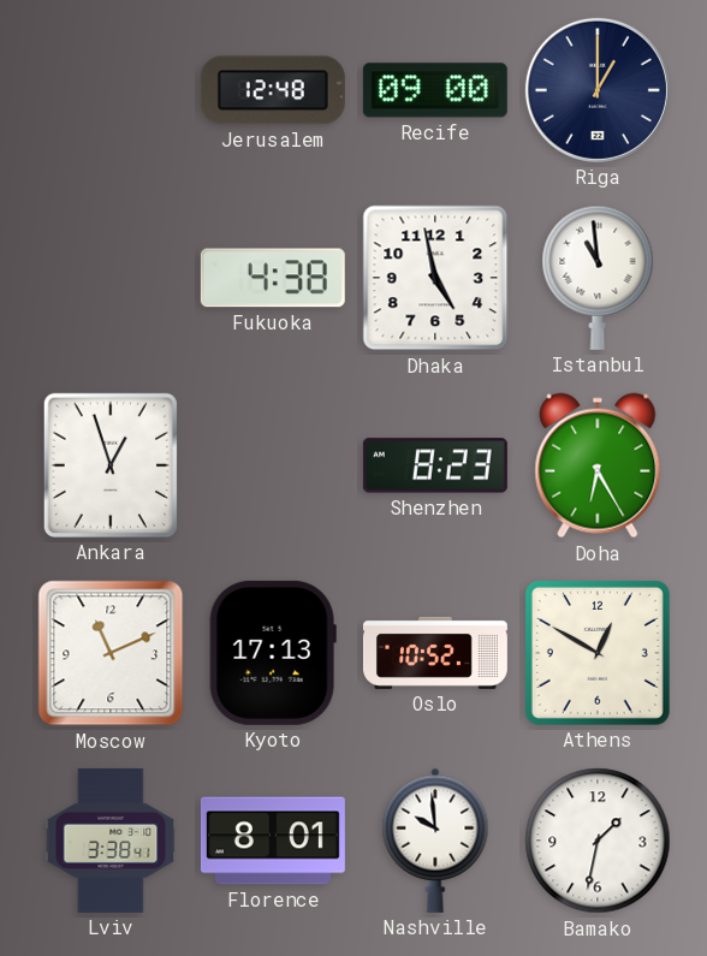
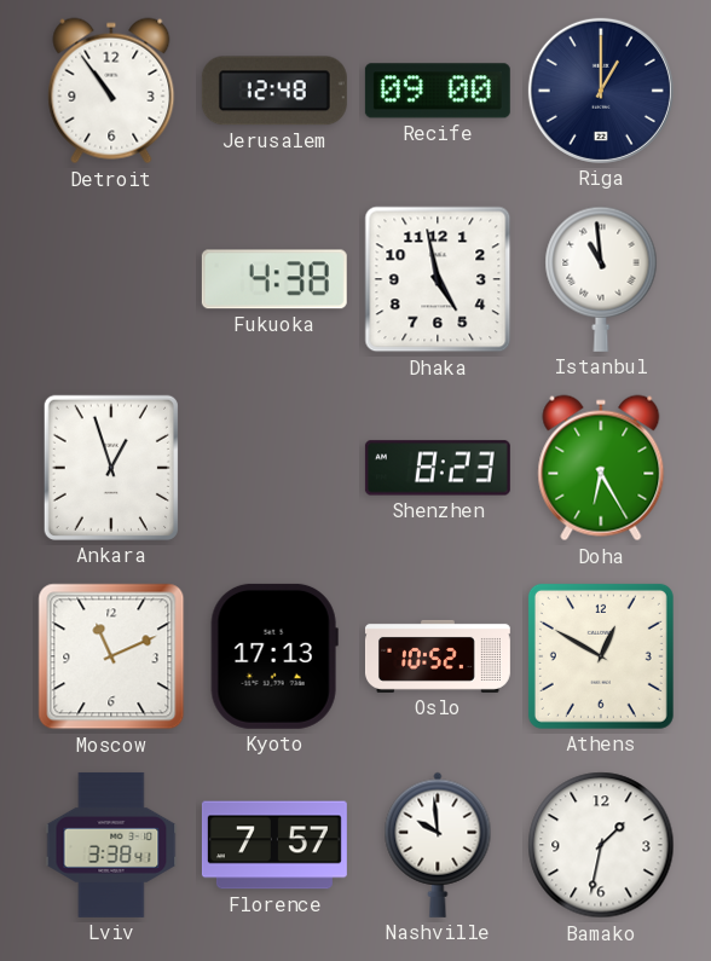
Detroit: none -> 10:54
Florence: 8:01 -> 7:57
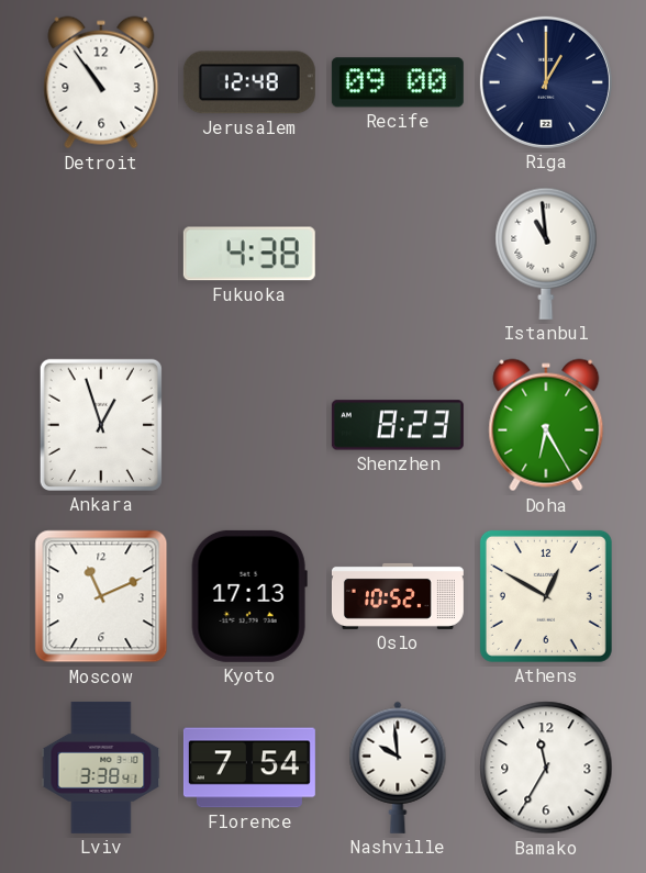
Dhaka: 4:58 -> none
Florence: 7:57 -> 7:54
Bamako: 1:32 -> 11:35
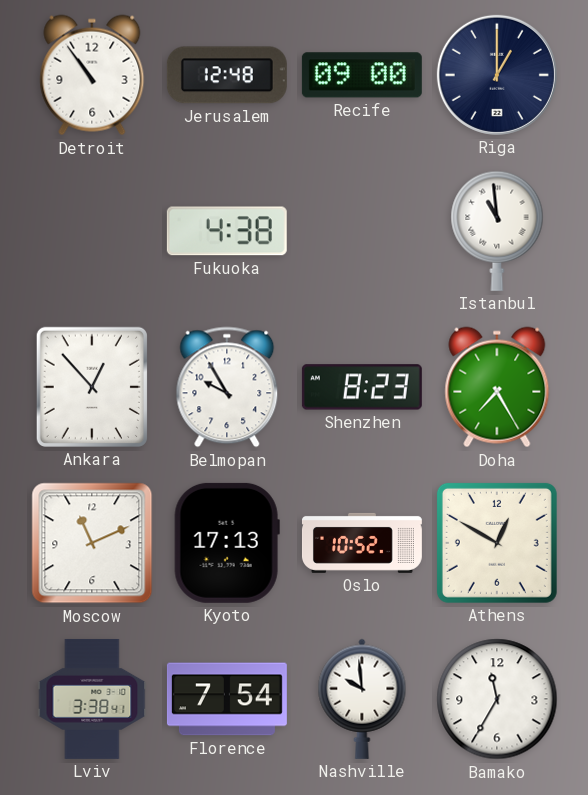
Ankara: 12:57 -> 12:53
Belmopan: none -> 9:55
Doha: 6:25 -> 7:25
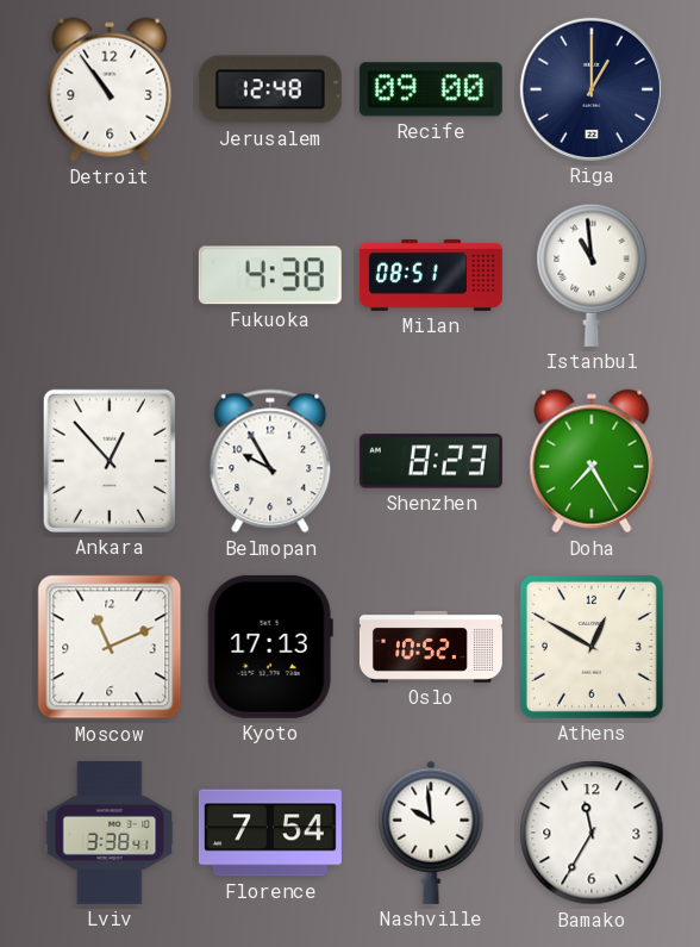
Milan: none -> 08:51
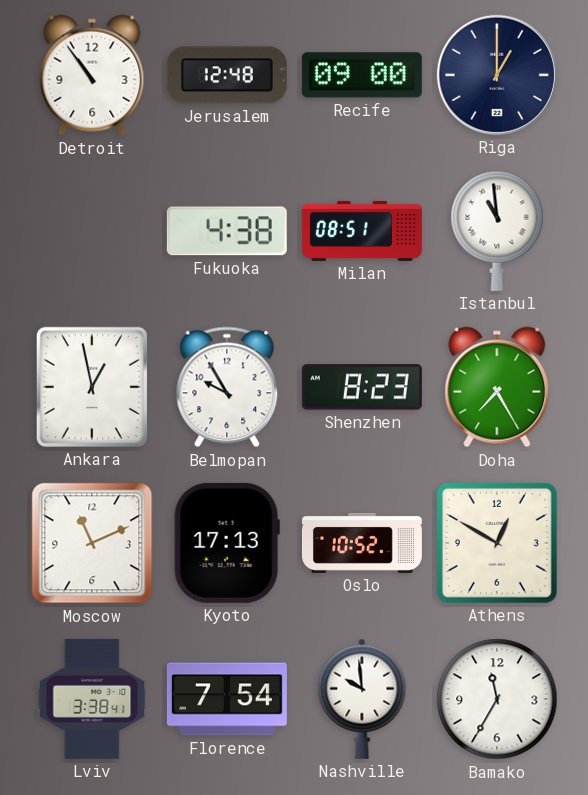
Ankara: 12:53 -> 12:58
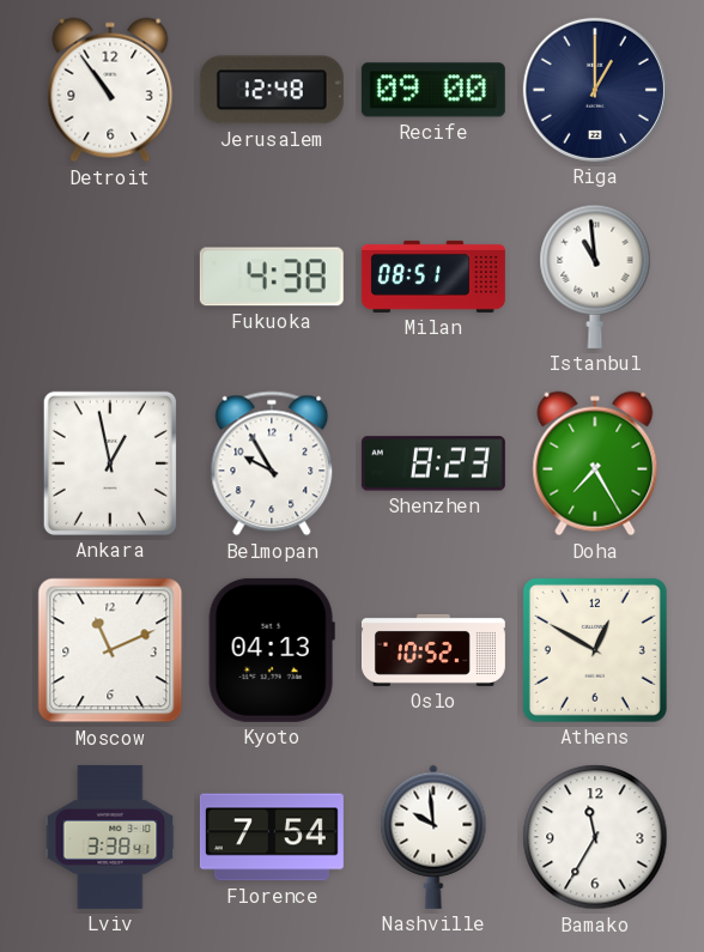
Kyoto: 17:13 -> 04:13
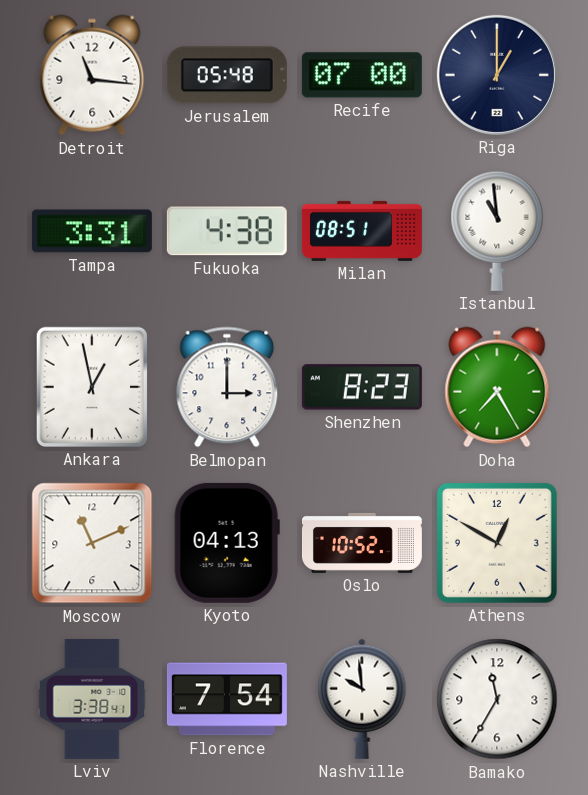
Detroit: 10:54 -> 11:16
Jerusalem: 12:48 -> 05:48
Recife: 09:00 -> 07:00
Tampa: none -> 3:31
Belmopan: 9:55 -> 3:00
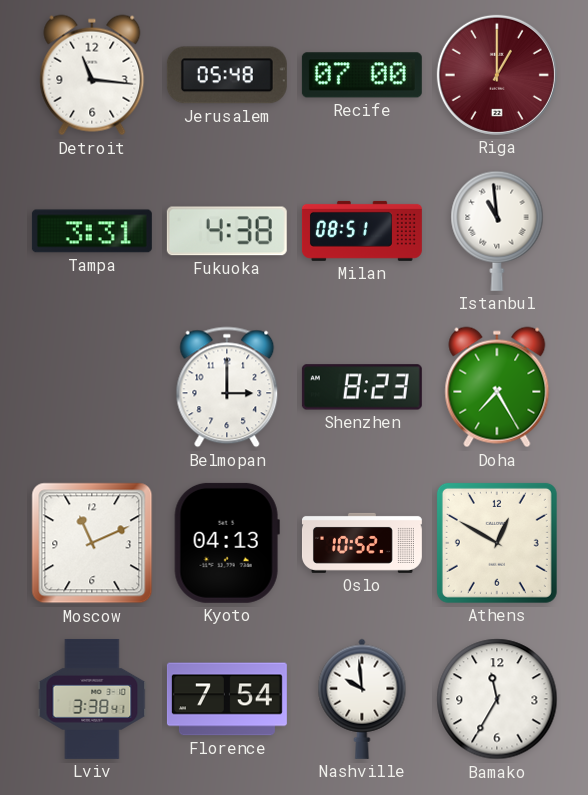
Riga dial: navy -> burgundy
Ankara: 12:58 -> none
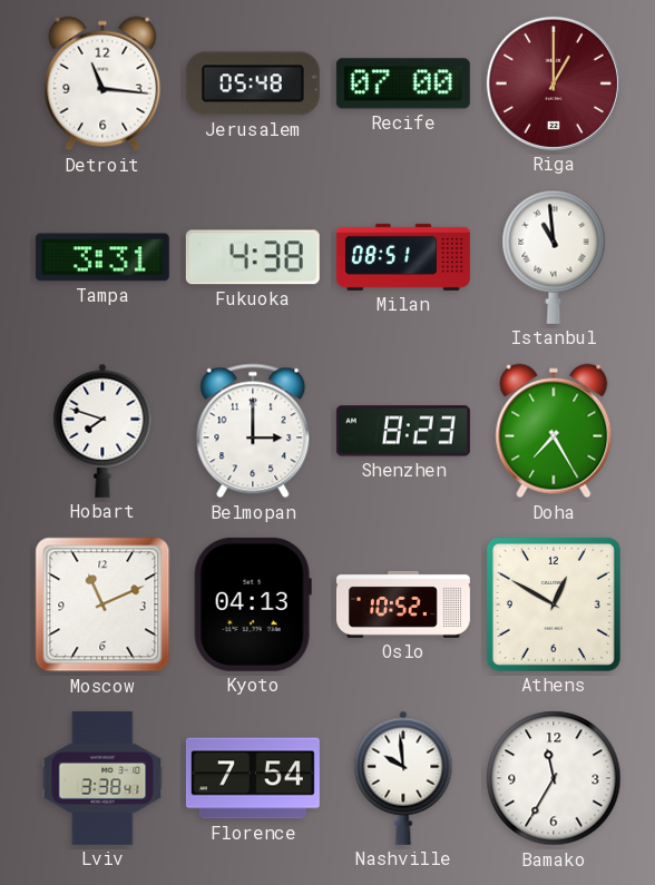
Hobart: none -> 7:48
